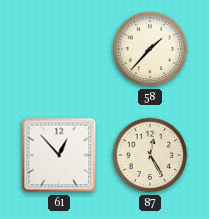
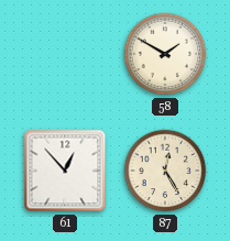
58: 1:37 -> 1:50
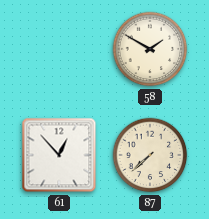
87: 12:25 -> 7:38
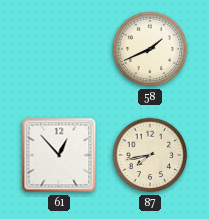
58: 1:50 -> 1:41
87: 7:38 -> 7:43
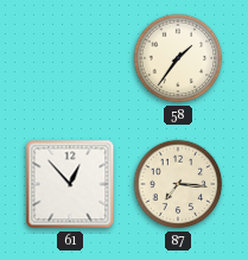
58: 1:41 -> 1:36
87: 7:43 -> 7:16
